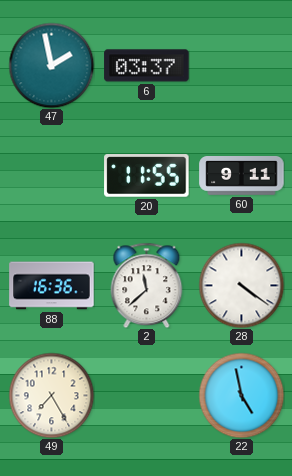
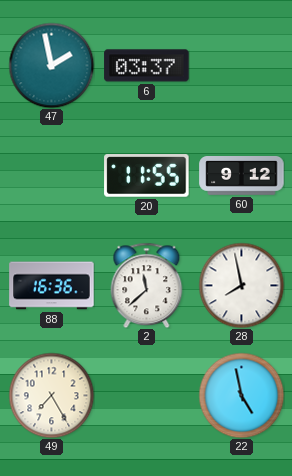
60: 9:11 -> 9:12
28: 4:21 -> 7:58
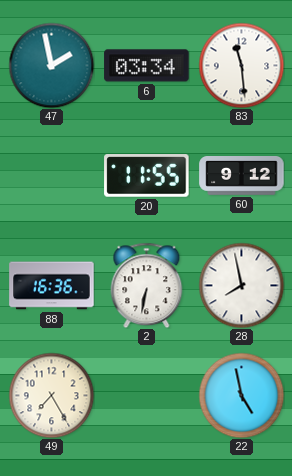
6: 03:37 -> 03:34
83: none -> 11:29
2: 11:38 -> 6:32
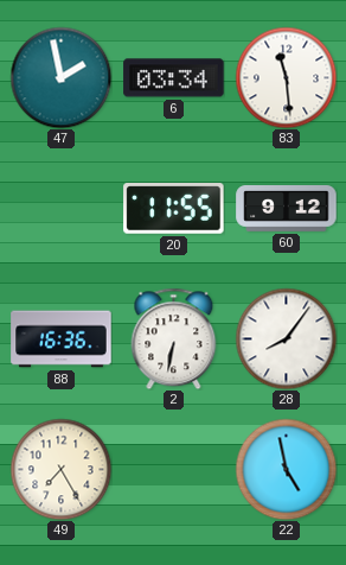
28: 7:58 -> 8:06
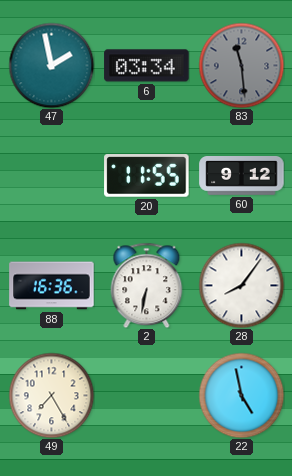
83 dial: white -> grey
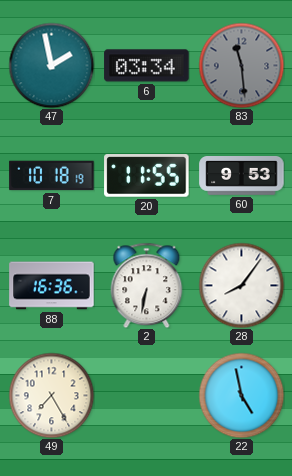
7: none -> 10:18
60: 9:12 -> 9:53
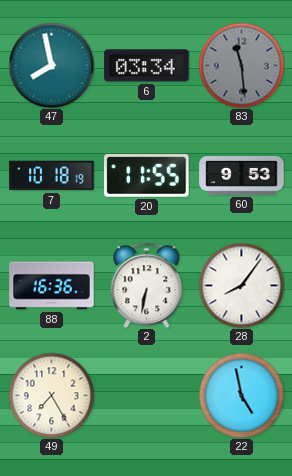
47: 1:58 -> 7:58
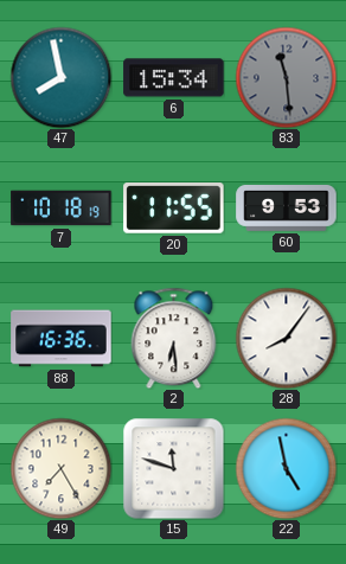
6: 03:34 -> 15:34
2: 6:32 -> 6:29
15: none -> 11:48
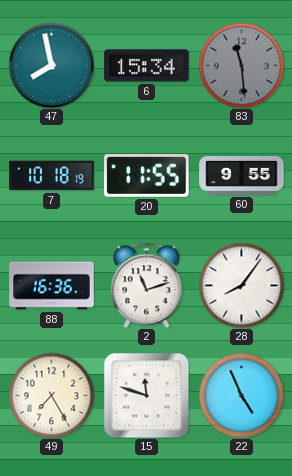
60: 9:53 -> 9:55
2: 6:29 -> 11:12
22: 4:58 -> 4:56
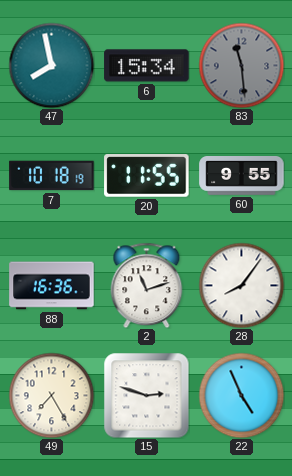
15: 11:48 -> 2:48
